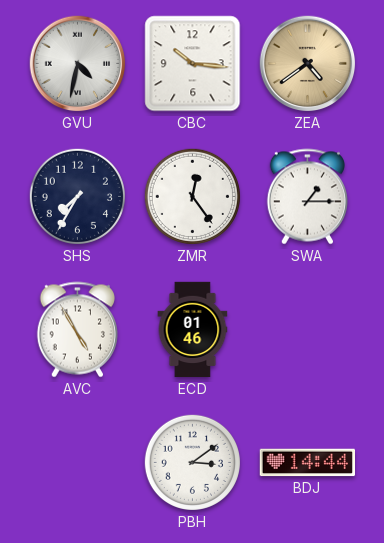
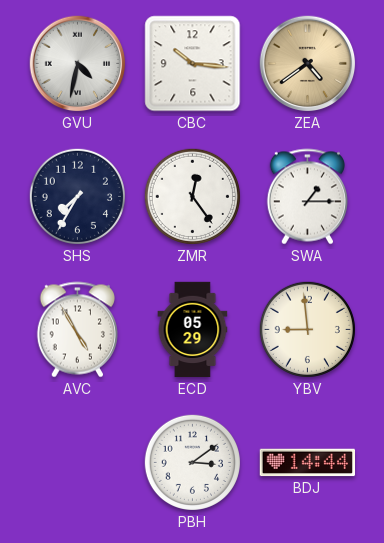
ECD: 01:46 -> 05:29
YBV: none -> 8:59
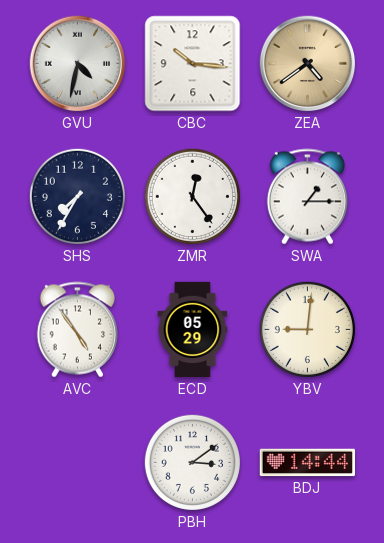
AVC: 4:55 -> 4:54
YBV: 8:59 -> 9:01
